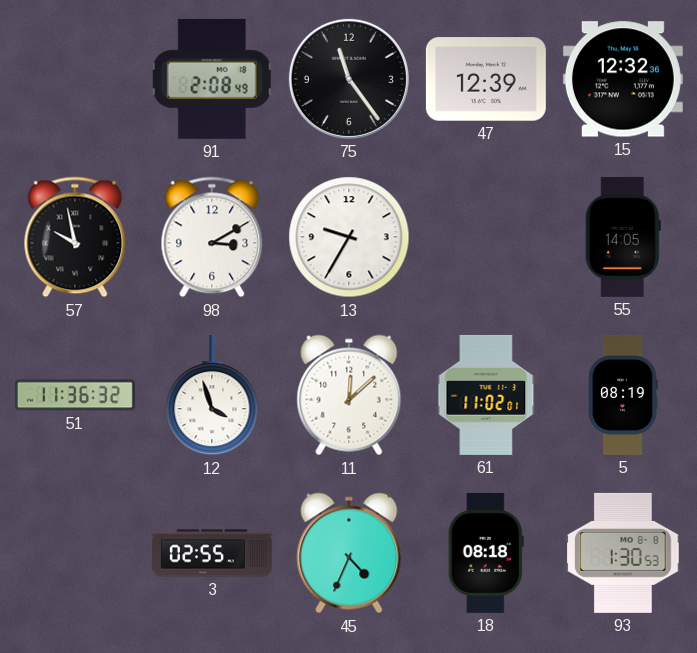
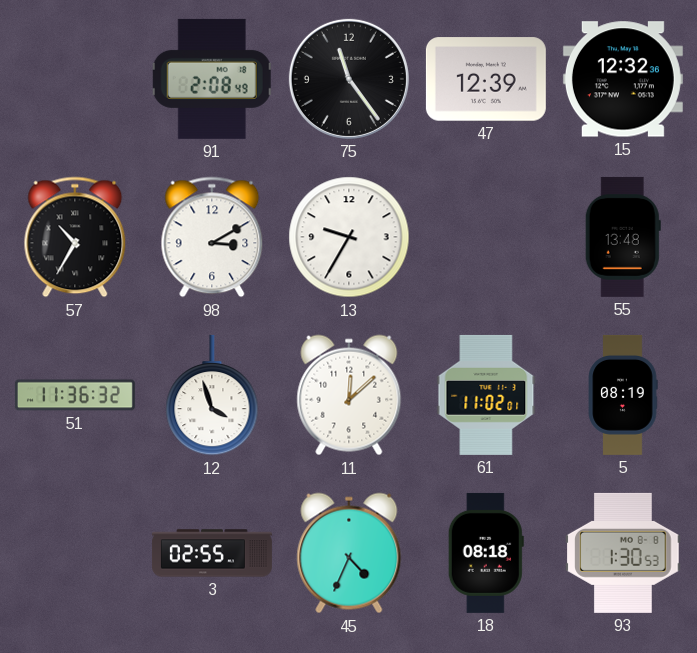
57: 9:58 -> 10:35
55: 14:05 -> 13:48
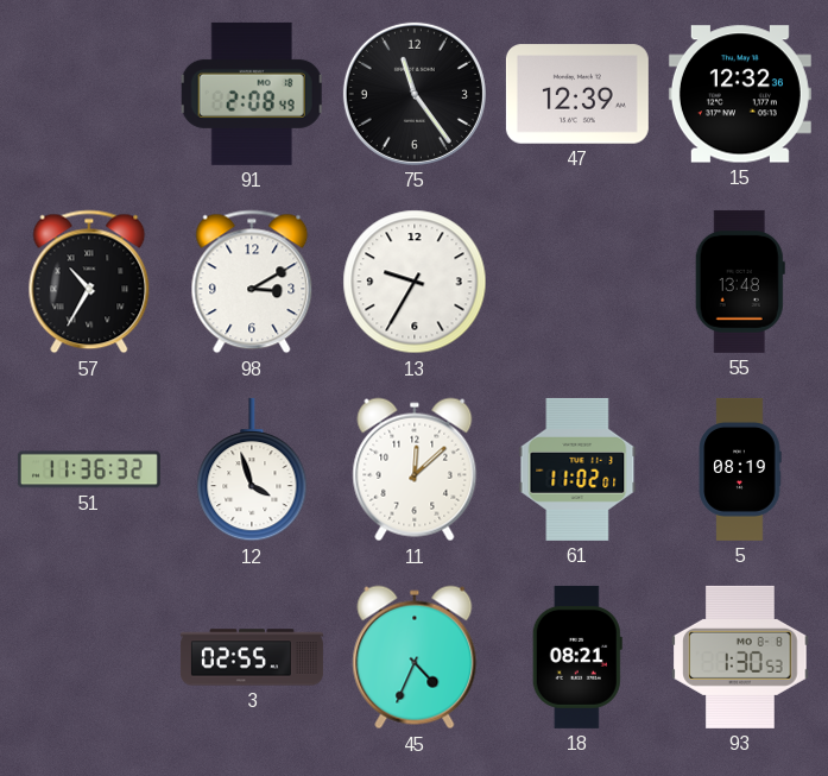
18: 08:18 -> 08:21
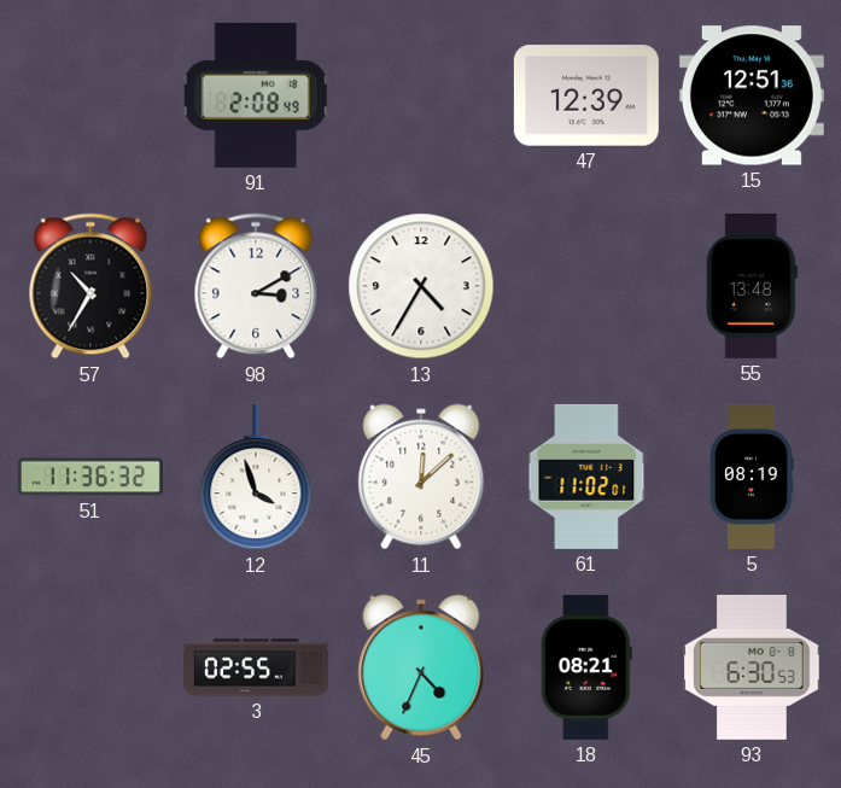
75: 11:24 -> none
15: 12:32 -> 12:51
13: 9:35 -> 4:35
93: 1:30 -> 6:30
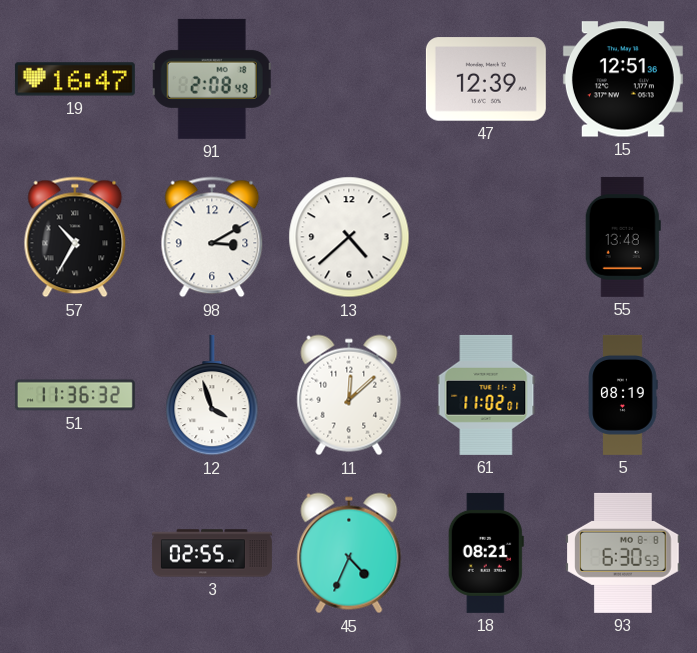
19: none -> 16:47
13: 4:35 -> 4:38
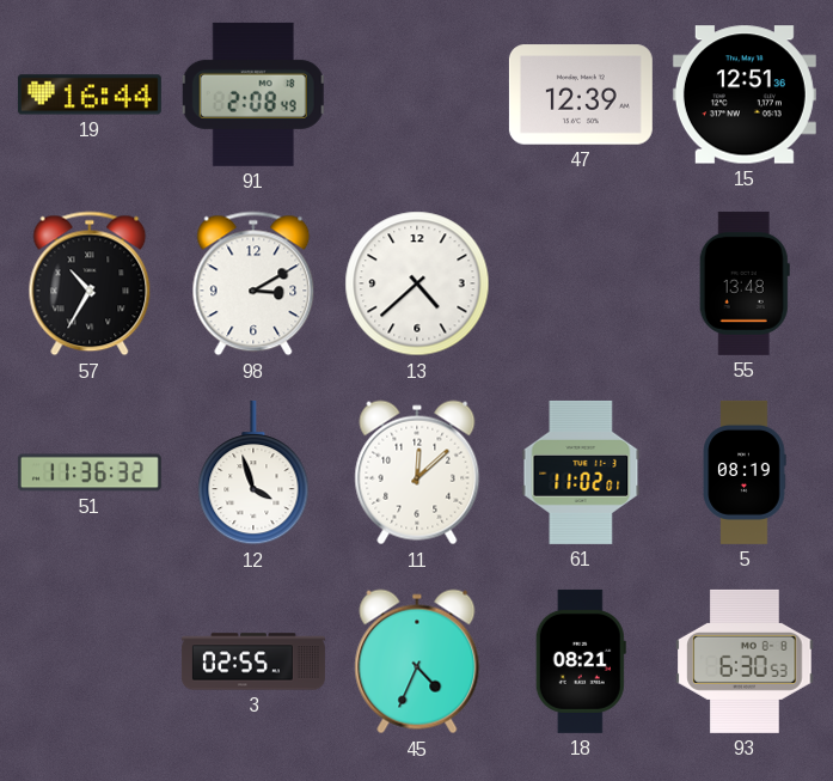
19: 16:47 -> 16:44
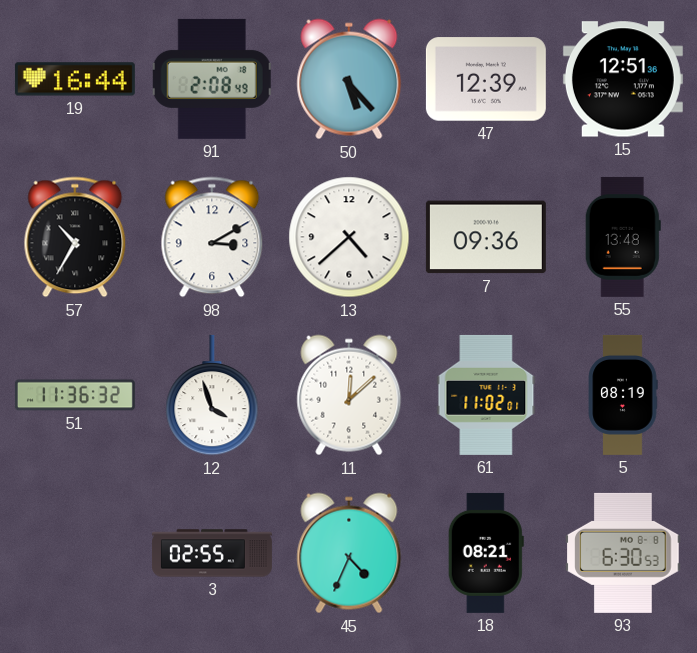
50: none -> 5:23
7: none -> 09:36
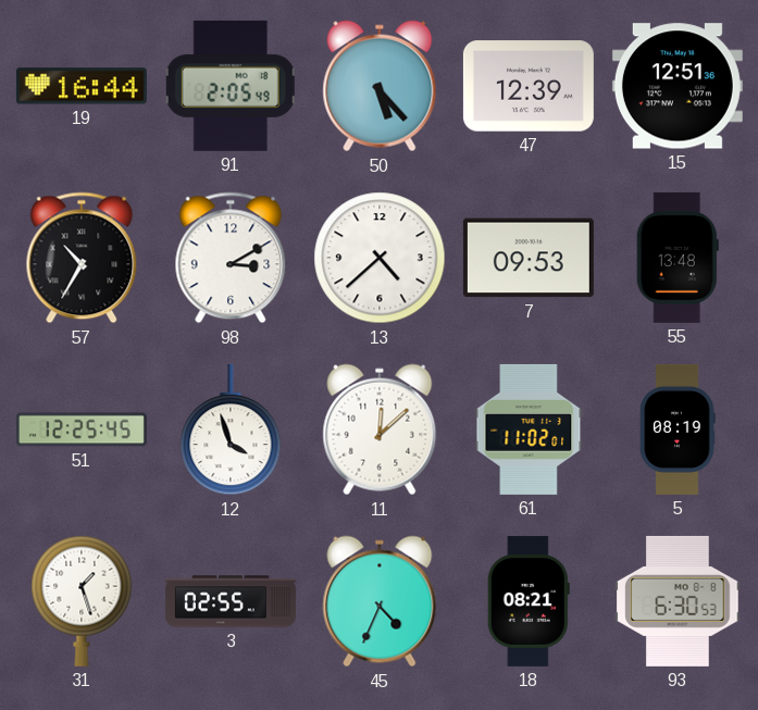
91: 2:08 -> 2:05
7: 09:36 -> 09:53
51: 11:36 -> 12:25
31: none -> 1:27
